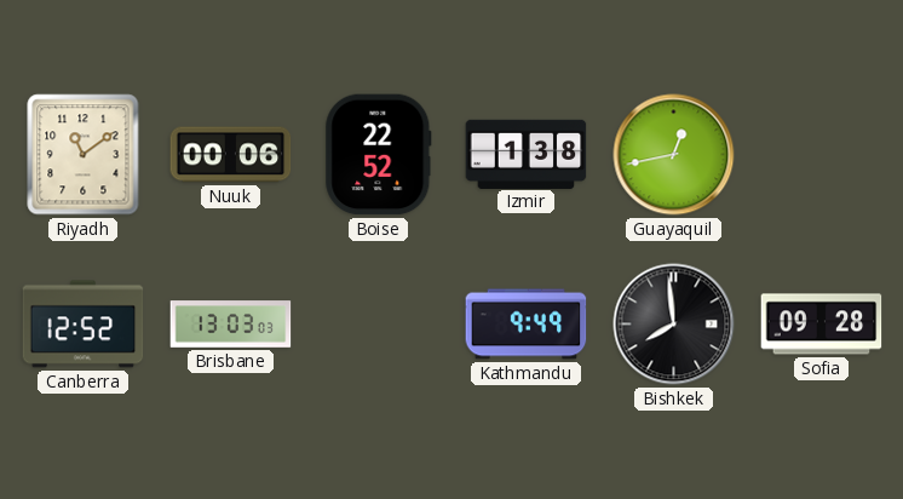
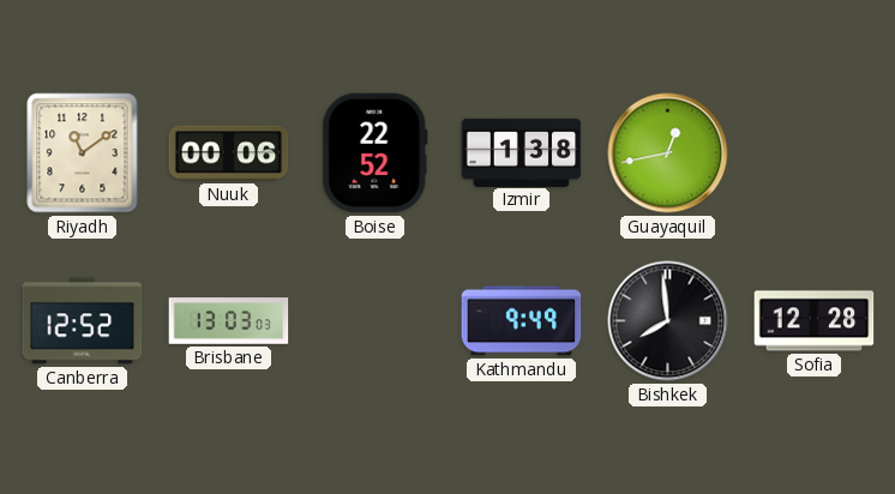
Sofia: 09:28 -> 12:28
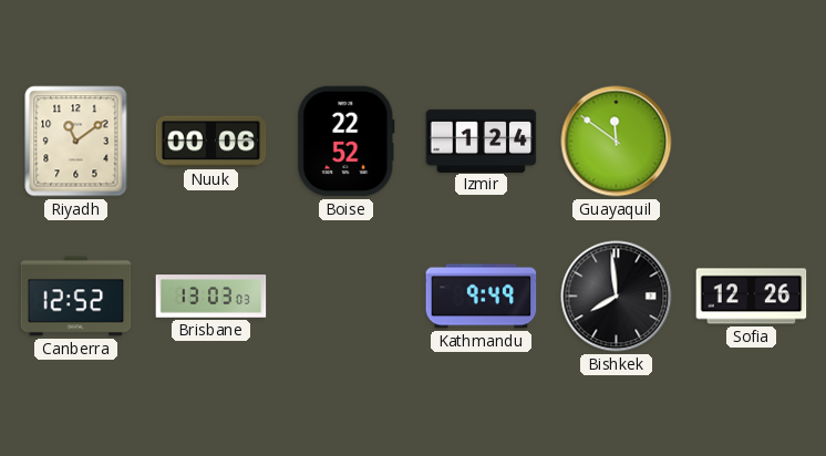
Izmir: 1:38 -> 1:24
Guayaquil: 12:43 -> 11:51
Sofia: 12:28 -> 12:26
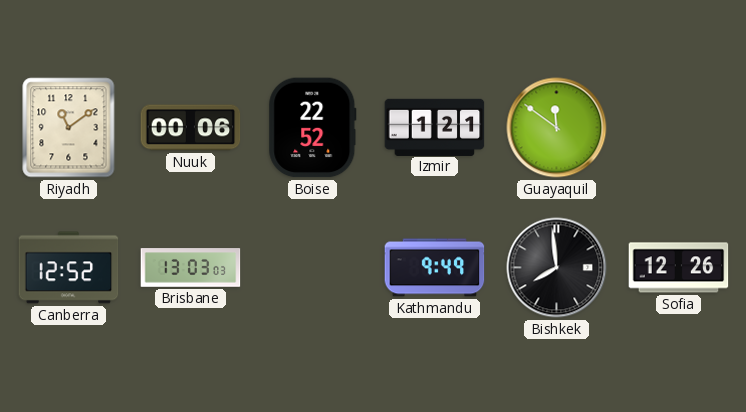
Izmir: 1:24 -> 1:21
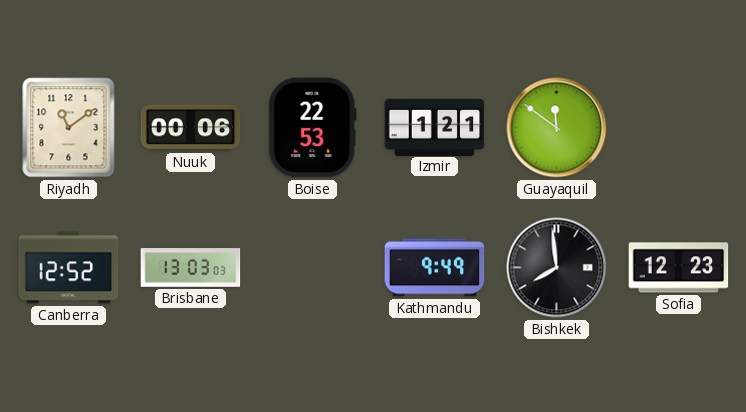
Boise: 22:52 -> 22:53
Sofia: 12:26 -> 12:23
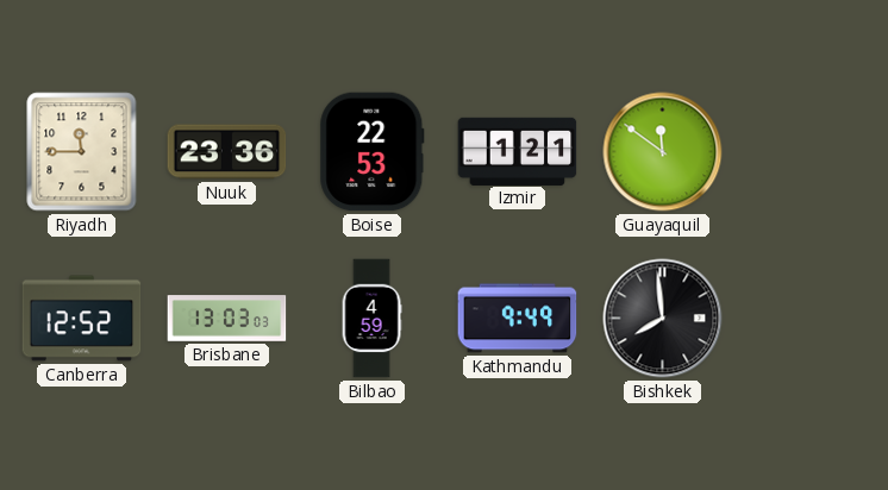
Riyadh: 11:09 -> 11:45
Nuuk: 00:06 -> 23:36
Bilbao: none -> 4:59
Sofia: 12:23 -> none
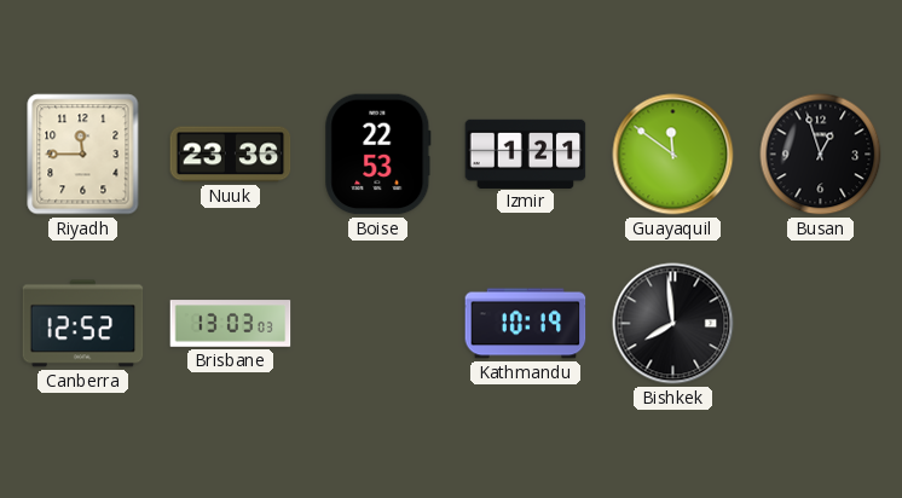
Busan: none -> 12:57
Bilbao: 4:59 -> none
Kathmandu: 9:49 -> 10:19
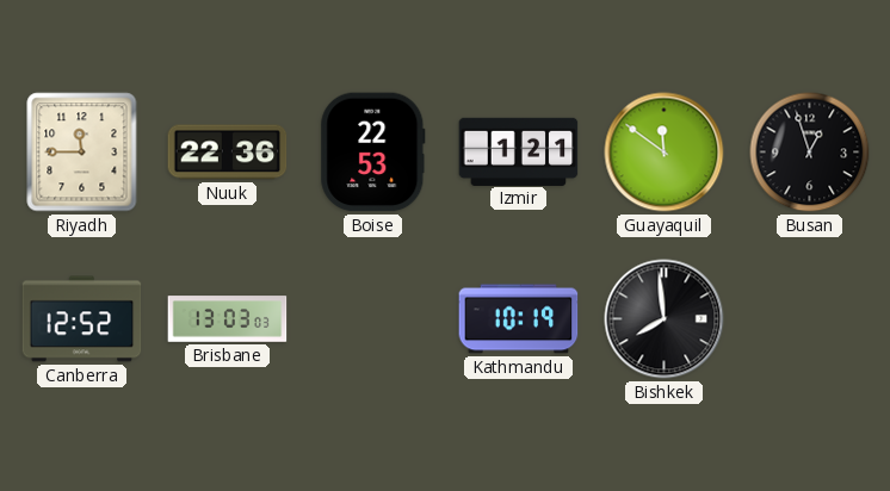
Nuuk: 23:36 -> 22:36
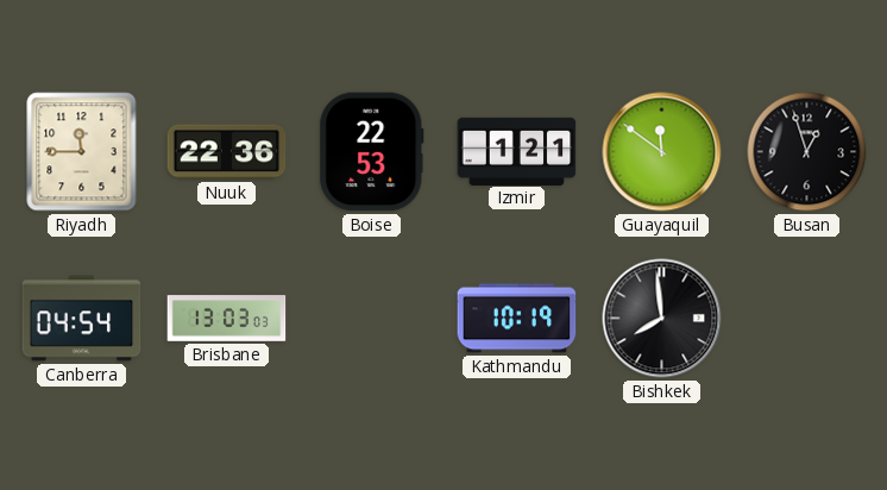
Canberra: 12:52 -> 04:54
